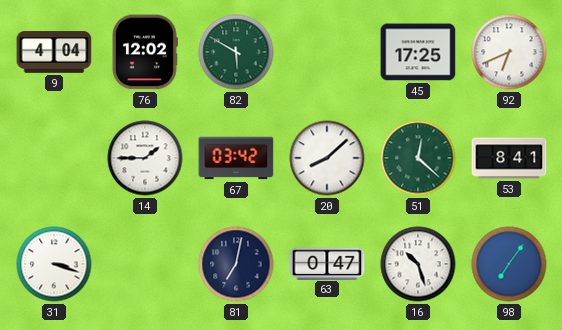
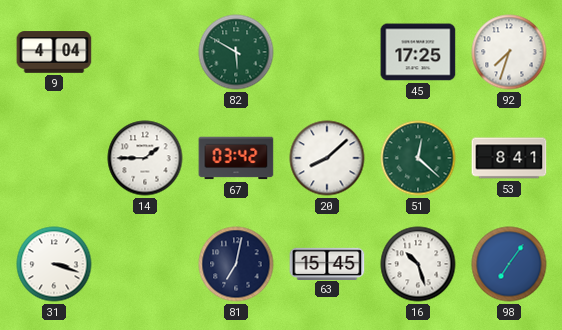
76: 12:02 -> none
92: 6:41 -> 7:33
63: 0:47 -> 15:45
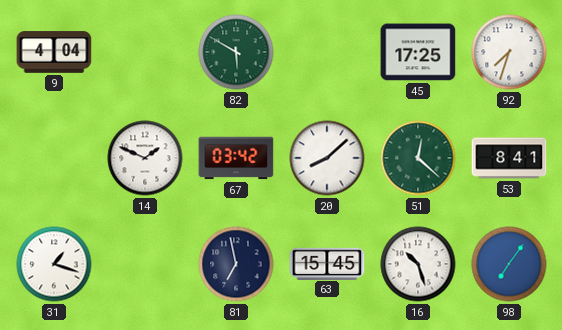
14: 1:45 -> 1:49
31: 3:18 -> 1:18
81: 7:02 -> 6:58
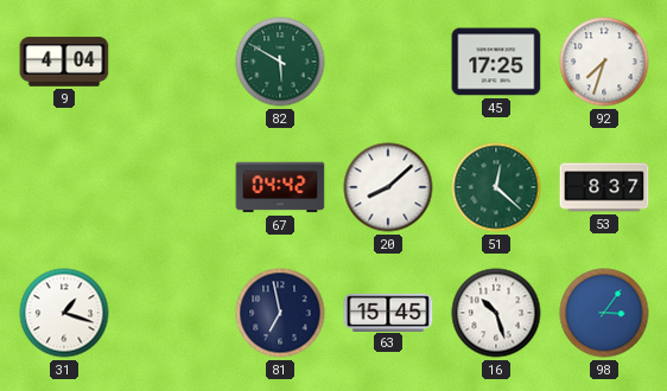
14: 1:49 -> none
67: 03:42 -> 04:42
53: 8:41 -> 8:37
98: 7:06 -> 3:06
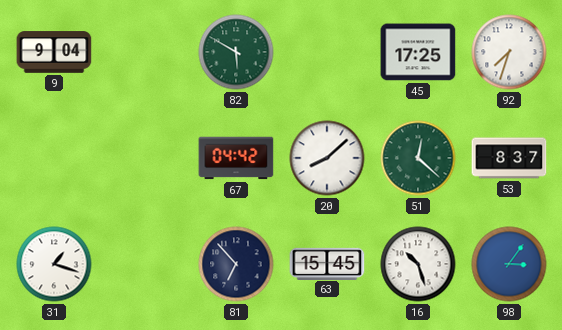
9: 4:04 -> 9:04
81: 6:58 -> 6:53
